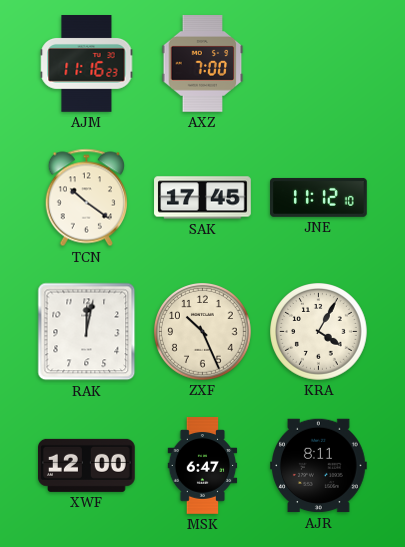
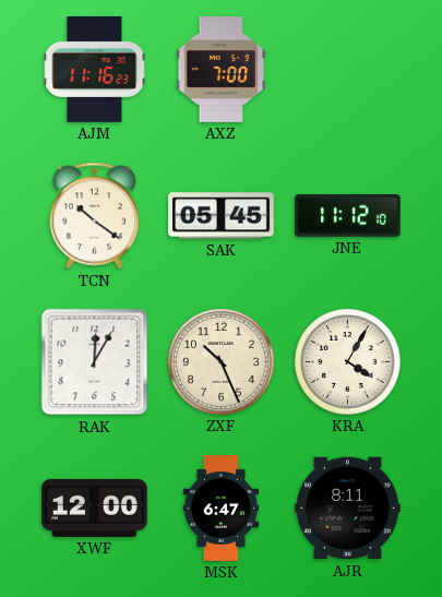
SAK: 17:45 -> 05:45
RAK: 12:02 -> 12:05
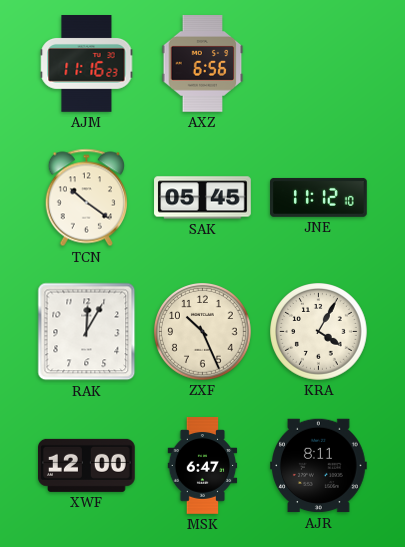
AXZ: 7:00 -> 6:56
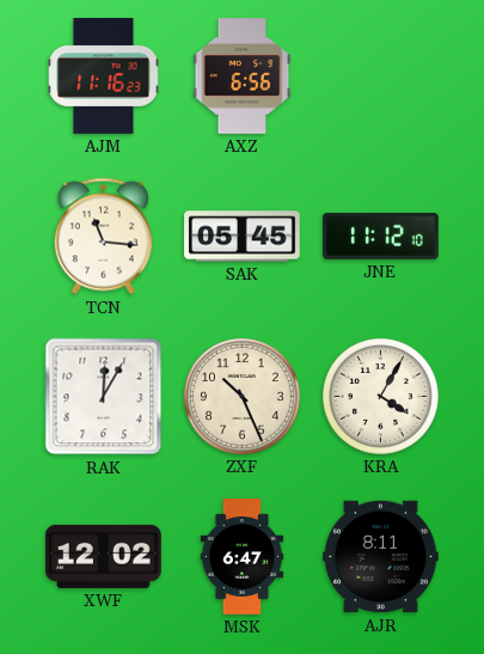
TCN: 10:21 -> 11:16
XWF: 12:00 -> 12:02
